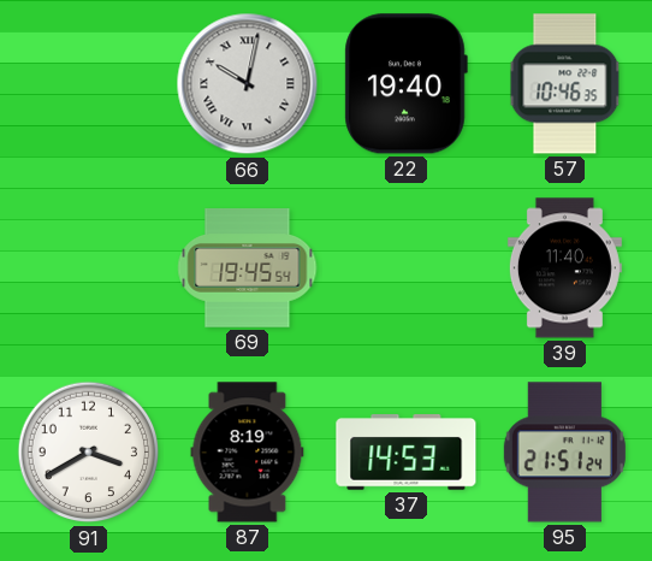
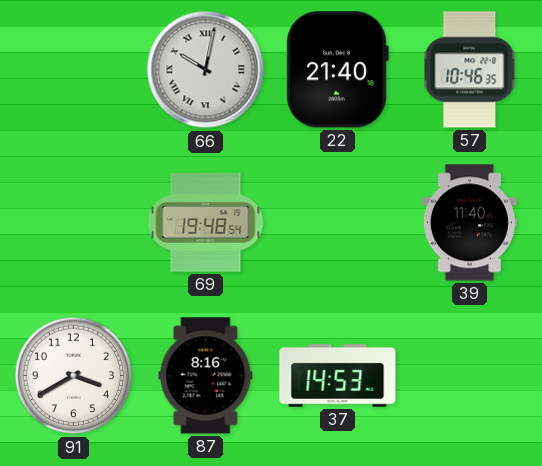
22: 19:40 -> 21:40
69: 19:45 -> 19:48
87: 8:19 -> 8:16
95: 21:51 -> none
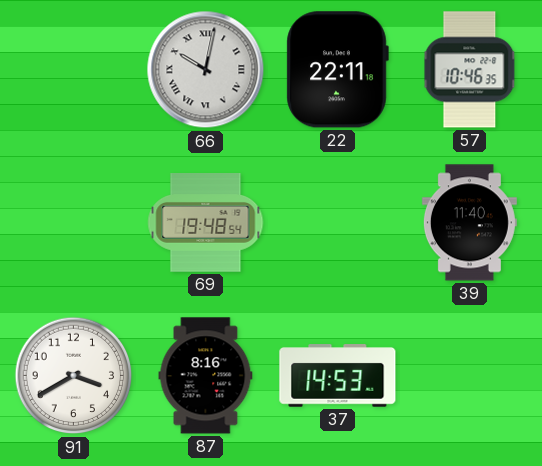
22: 21:40 -> 22:11
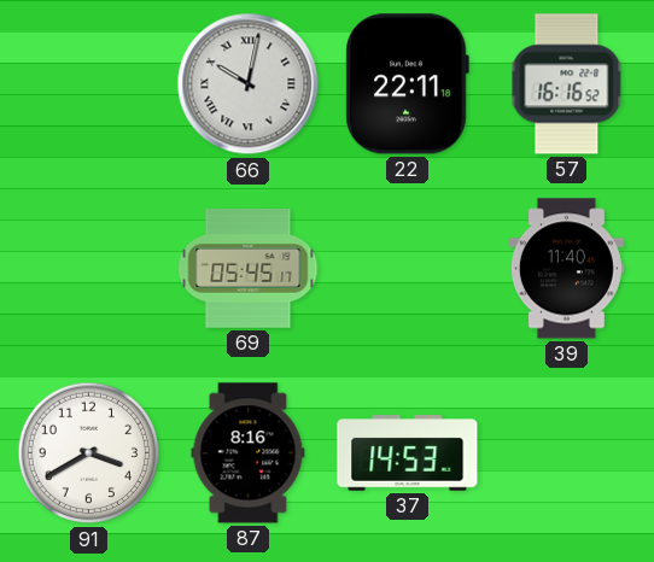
57: 10:46 -> 16:16
69: 19:48 -> 05:45
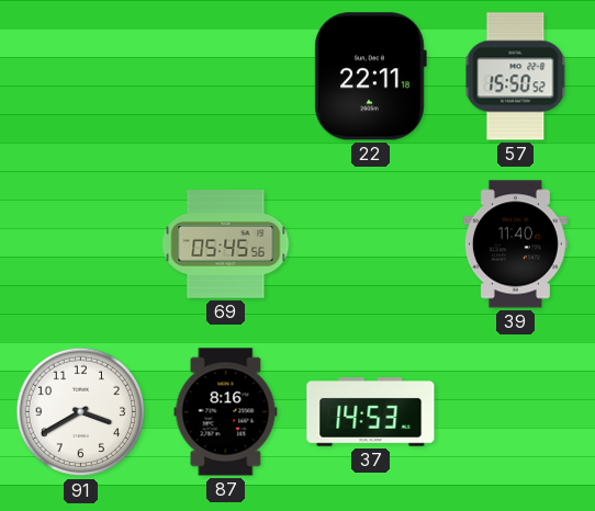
66: 10:02 -> none
57: 16:16 -> 15:50
69: 05:45:17 -> 05:45:56
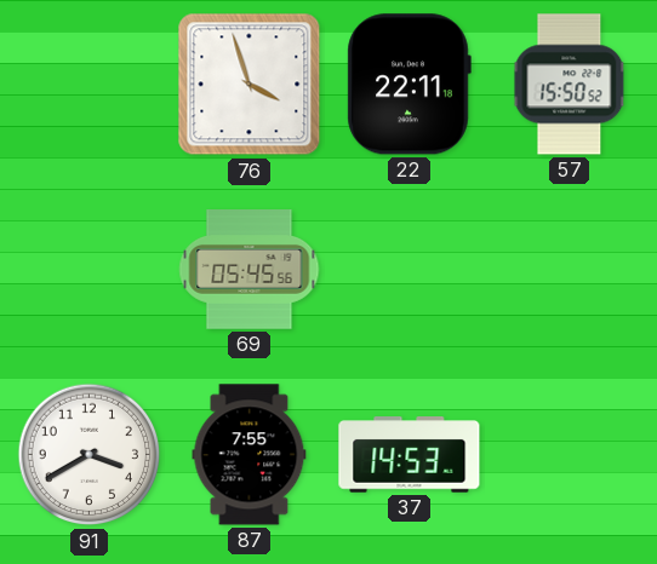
76: none -> 3:57
39: 11:40 -> none
87: 8:16 -> 7:55
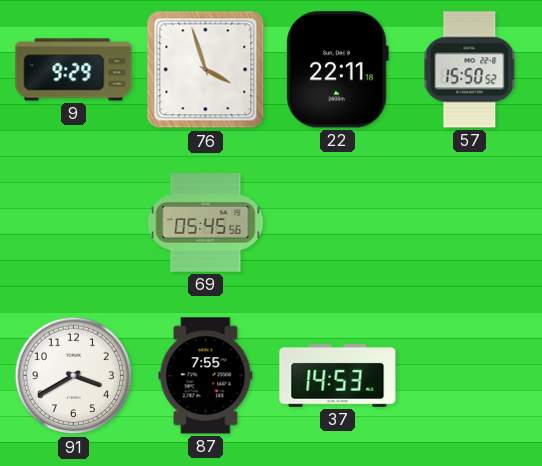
9: none -> 9:29
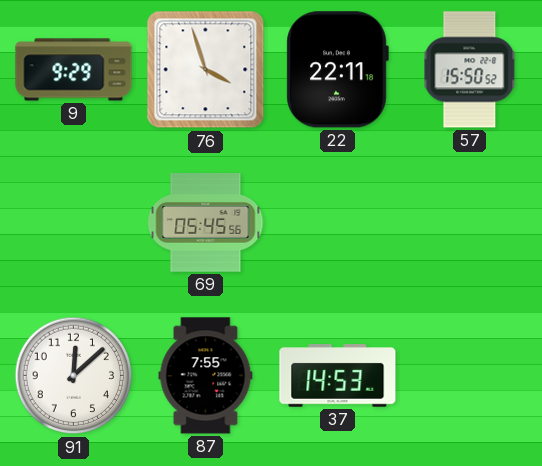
91: 3:40 -> 12:08
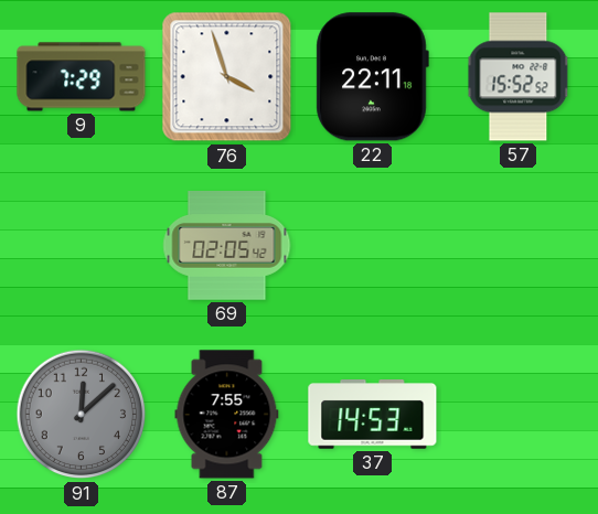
9: 9:29 -> 7:29
57: 15:50 -> 15:52
69: 05:45 -> 02:05
91 dial: white -> grey
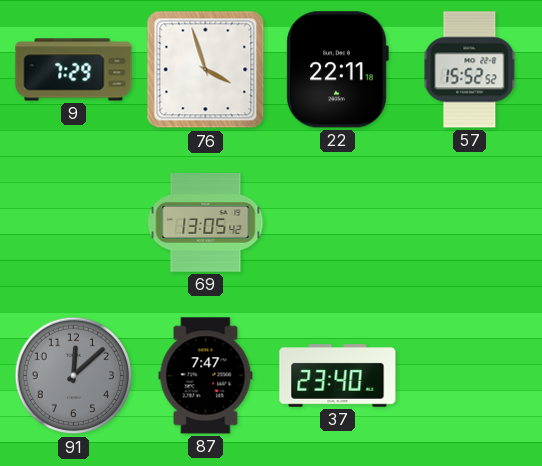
69: 02:05 -> 13:05
87: 7:55 -> 7:47
37: 14:53 -> 23:40
